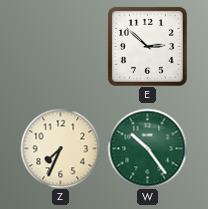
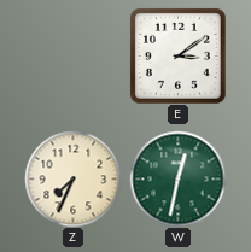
E: 2:52 -> 3:09
W: 10:24 -> 12:32
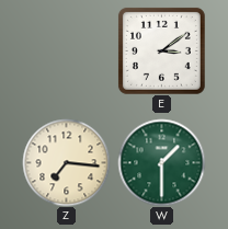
Z: 7:34 -> 7:16
W: 12:32 -> 1:30
